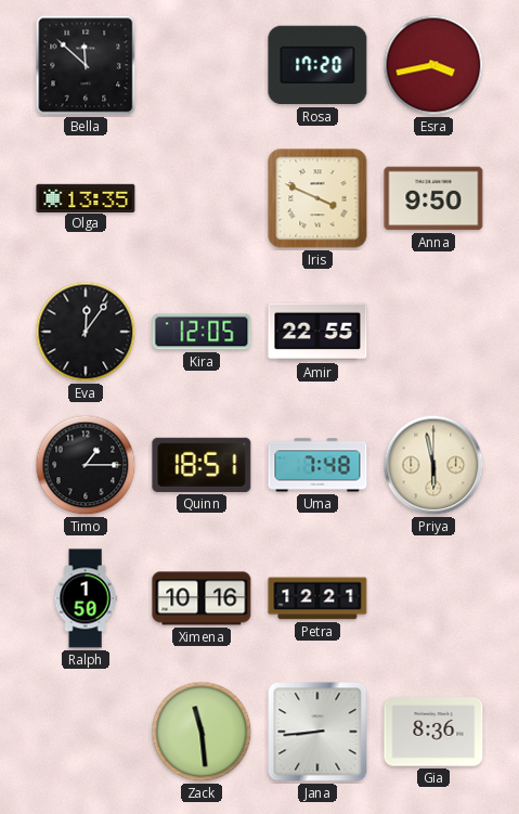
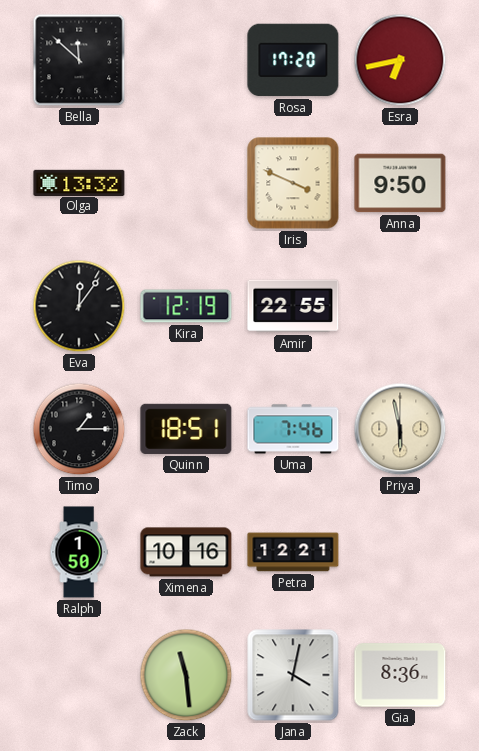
Esra: 3:43 -> 6:43
Olga: 13:35 -> 13:32
Kira: 12:05 -> 12:19
Uma: 7:48 -> 7:46
Jana: 8:44 -> 4:02
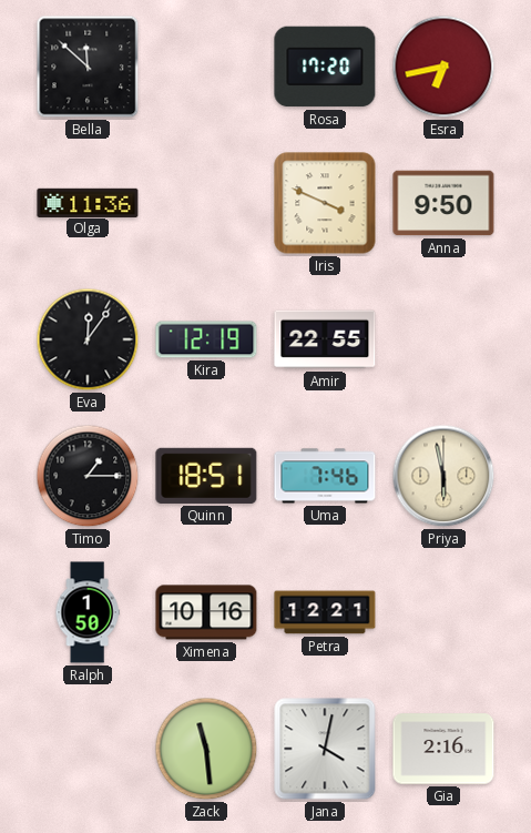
Olga: 13:32 -> 11:36
Gia: 8:36 -> 2:16
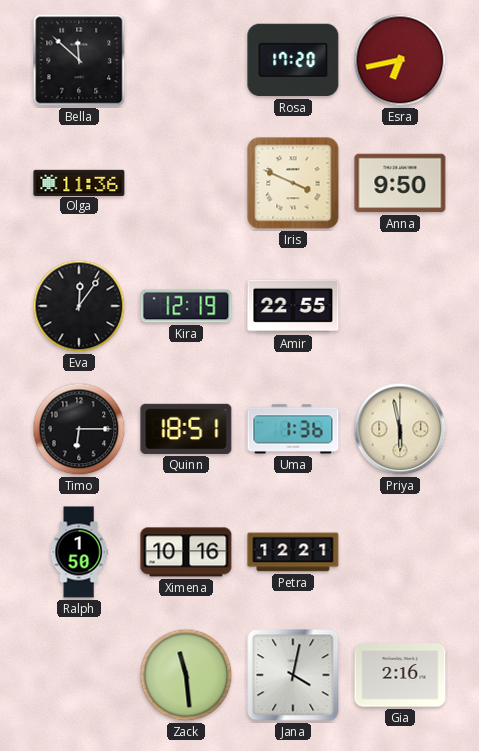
Timo: 1:15 -> 6:15
Uma: 7:46 -> 1:36
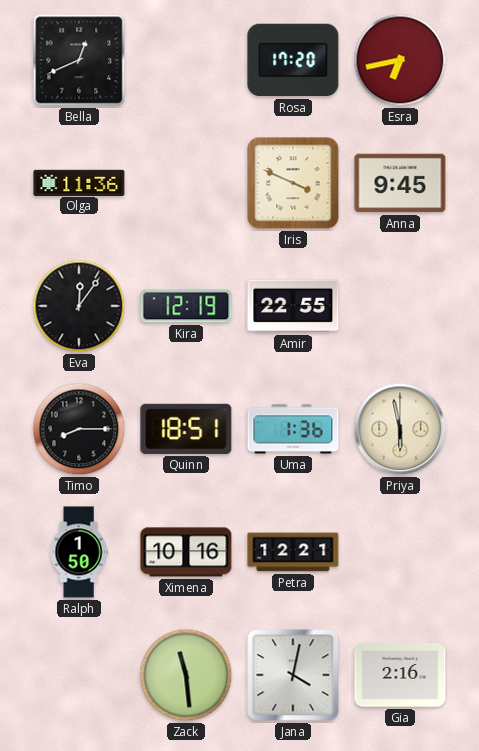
Bella: 11:52 -> 12:41
Anna: 9:50 -> 9:45
Timo: 6:15 -> 8:15
